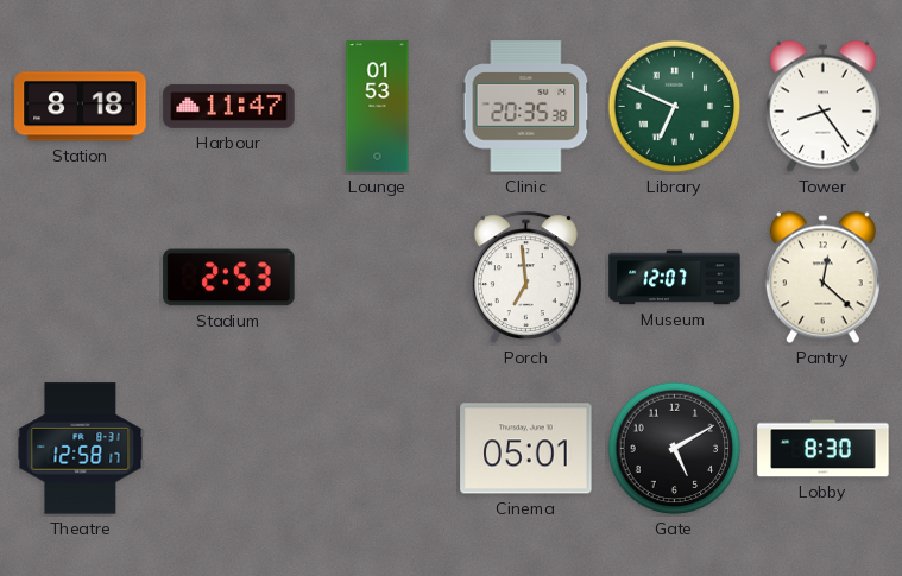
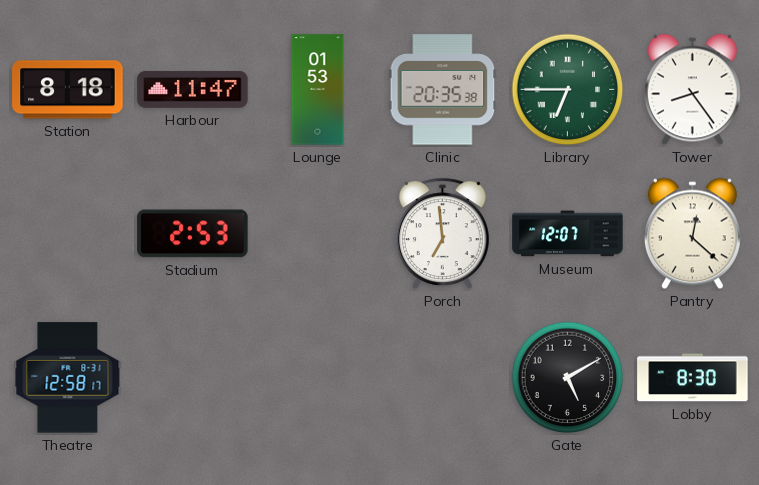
Library: 6:49 -> 6:45
Cinema: 05:01 -> none
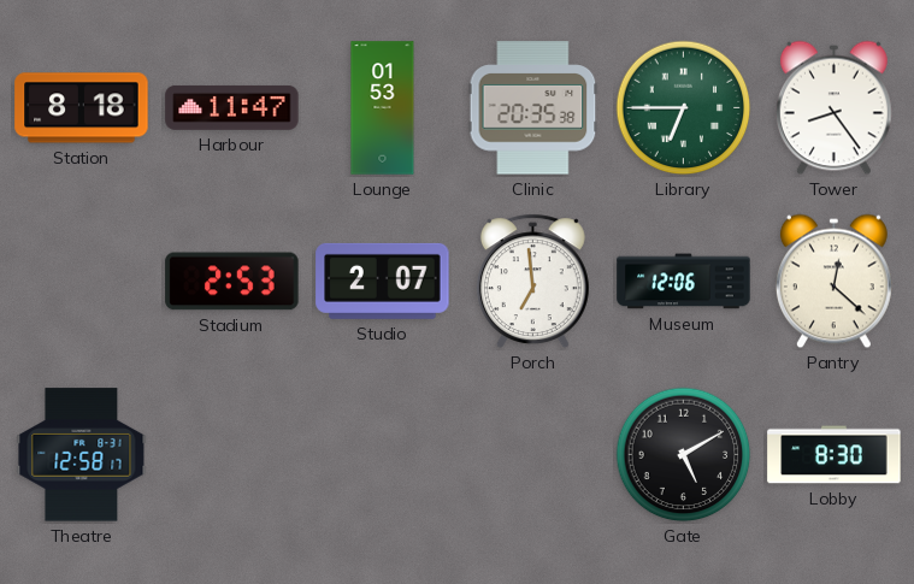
Studio: none -> 2:07
Museum: 12:07 -> 12:06
